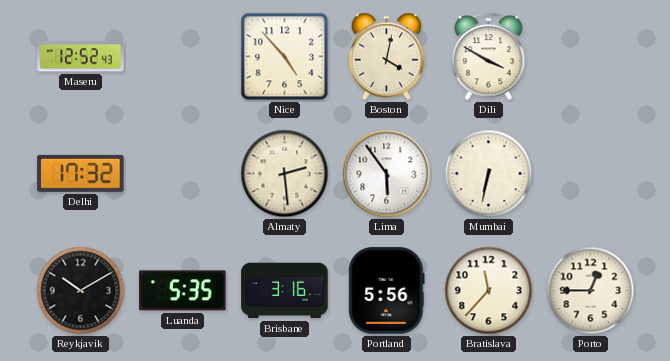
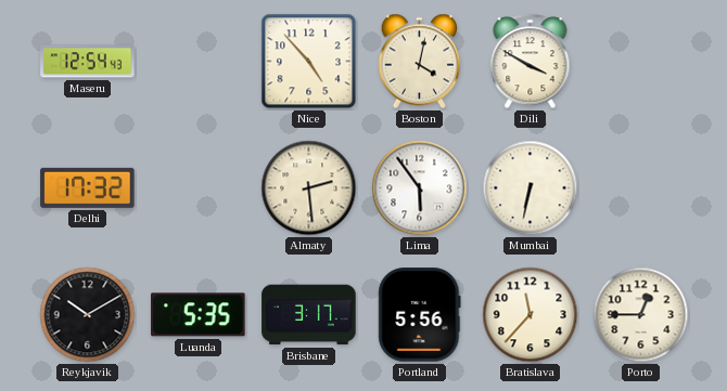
Maseru: 12:52 -> 12:54
Brisbane: 3:16 -> 3:17
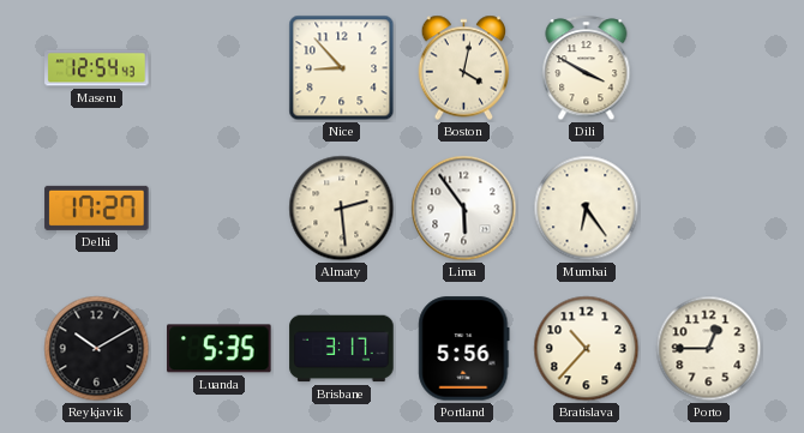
Nice: 4:53 -> 8:53
Delhi: 17:32 -> 17:27
Mumbai: 6:32 -> 6:24
Bratislava: 11:37 -> 10:37
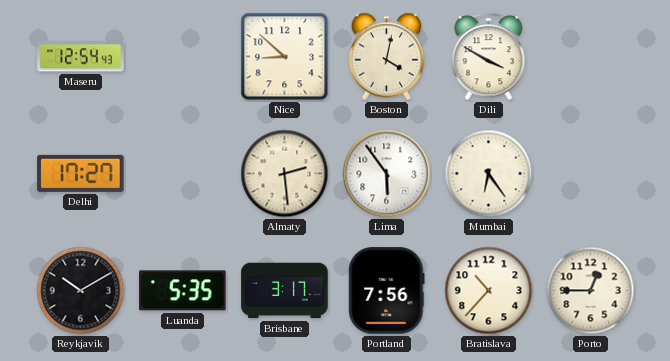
Nice: 8:53 -> 8:52
Portland: 5:56 -> 7:56
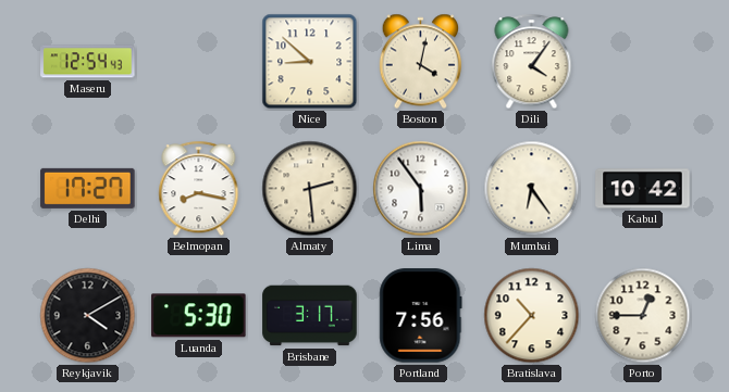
Dili: 3:50 -> 4:06
Belmopan: none -> 8:17
Kabul: none -> 10:42
Reykjavik: 10:10 -> 4:10
Luanda: 5:35 -> 5:30
